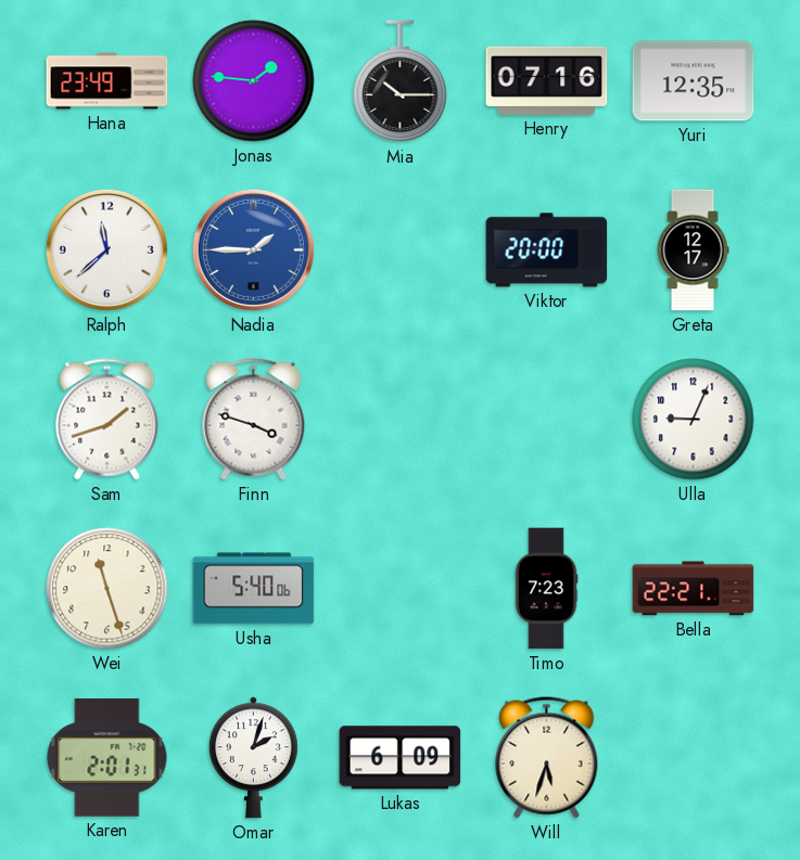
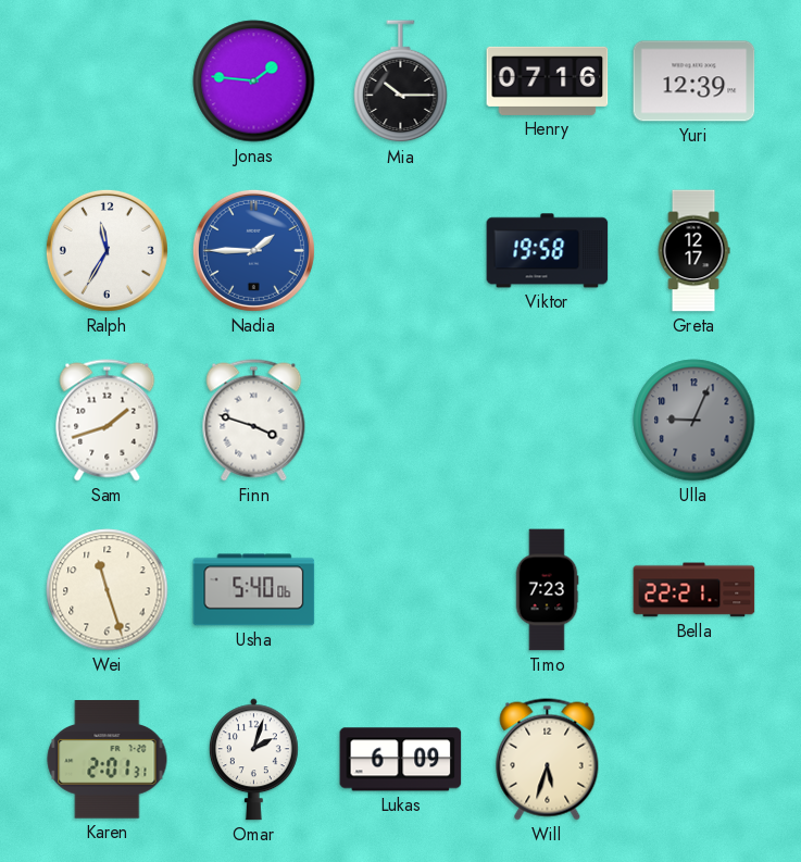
Hana: 23:49 -> none
Yuri: 12:35 -> 12:39
Ralph: 11:38 -> 11:35
Viktor: 20:00 -> 19:58
Ulla dial: white -> grey
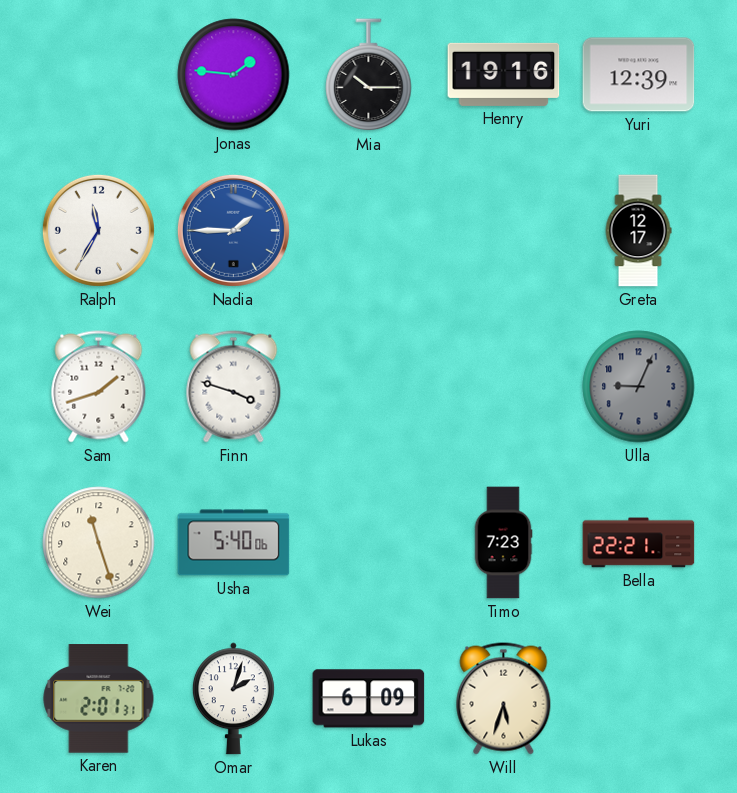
Henry: 07:16 -> 19:16
Viktor: 19:58 -> none
